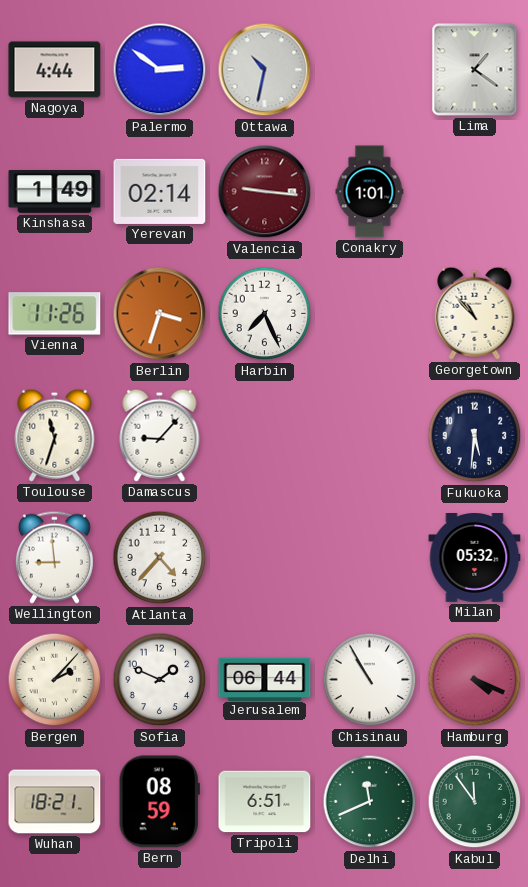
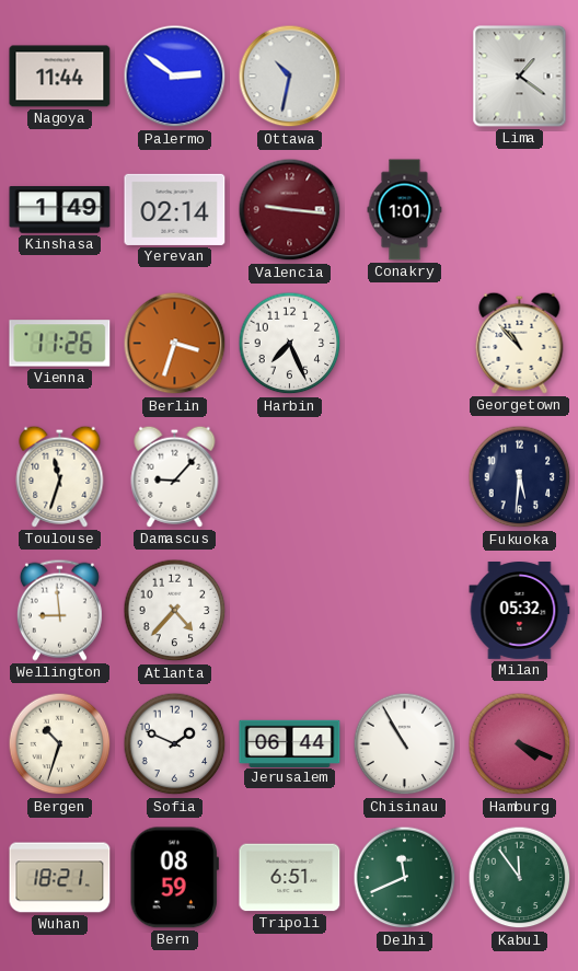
Nagoya: 4:44 -> 11:44
Bergen: 2:07 -> 10:33
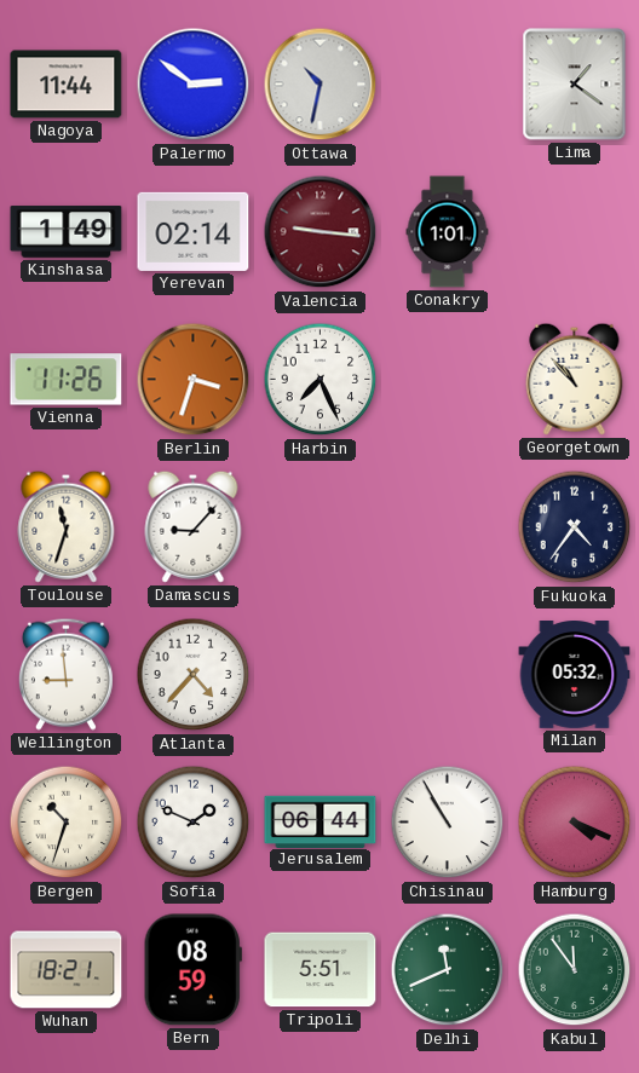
Fukuoka: 5:31 -> 4:36
Tripoli: 6:51 -> 5:51
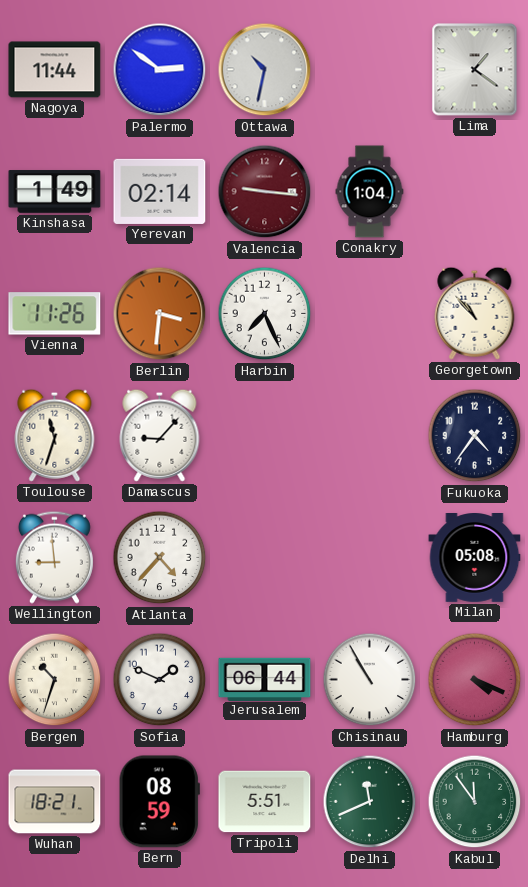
Conakry: 1:01 -> 1:04
Berlin: 3:33 -> 3:31
Milan: 05:32 -> 05:08
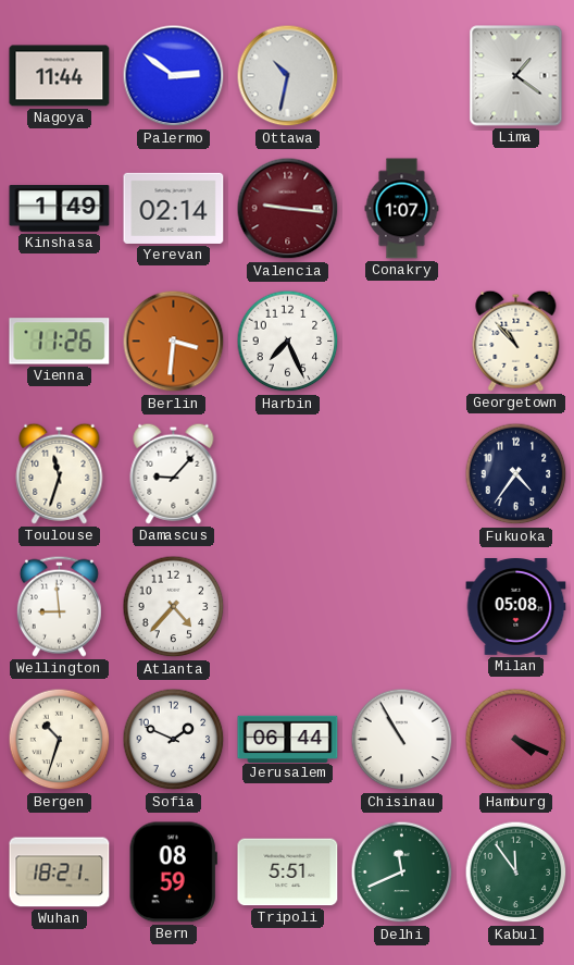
Conakry: 1:04 -> 1:07
